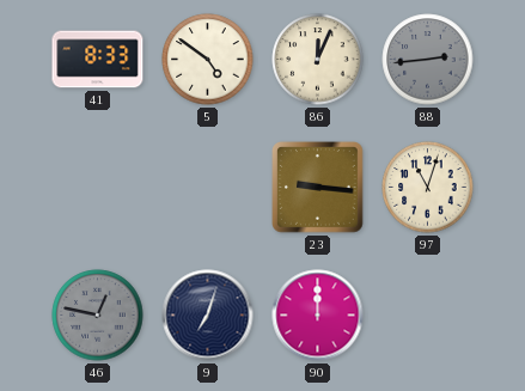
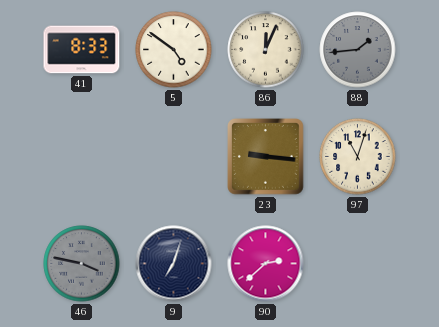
88: 2:44 -> 1:44
46: 12:47 -> 3:47
90: 12:00 -> 2:38
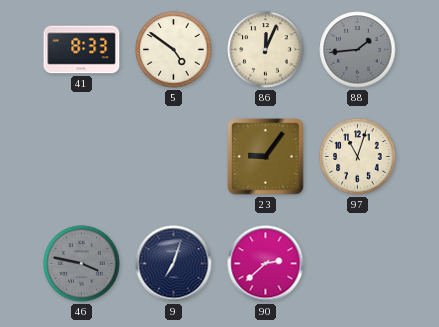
23: 9:16 -> 9:06
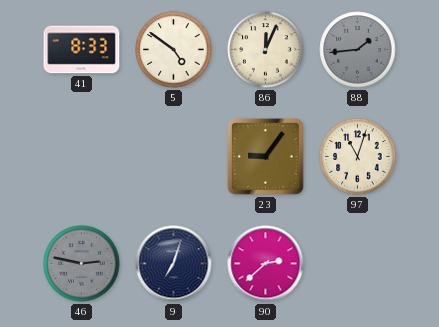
46: 3:47 -> 2:47
